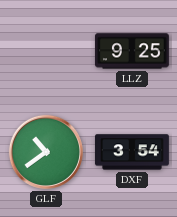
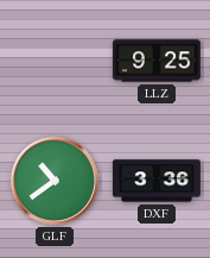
DXF: 3:54 -> 3:36
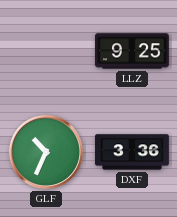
GLF: 10:39 -> 10:34
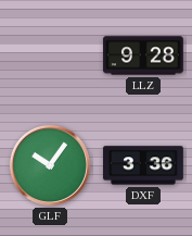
LLZ: 9:25 -> 9:28
GLF: 10:34 -> 10:06
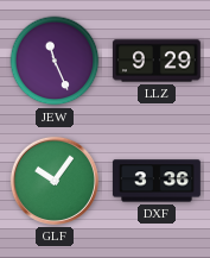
JEW: none -> 11:26
LLZ: 9:28 -> 9:29
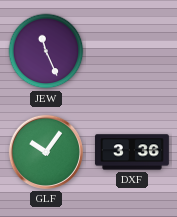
LLZ: 9:29 -> none
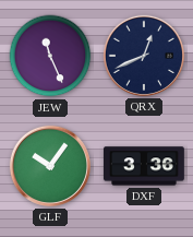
QRX: none -> 12:41
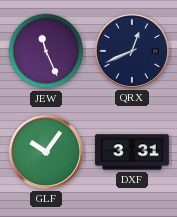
DXF: 3:36 -> 3:31
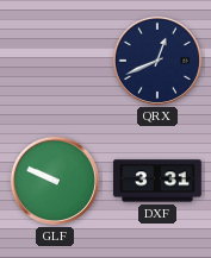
JEW: 11:26 -> none
GLF: 10:06 -> 9:49
